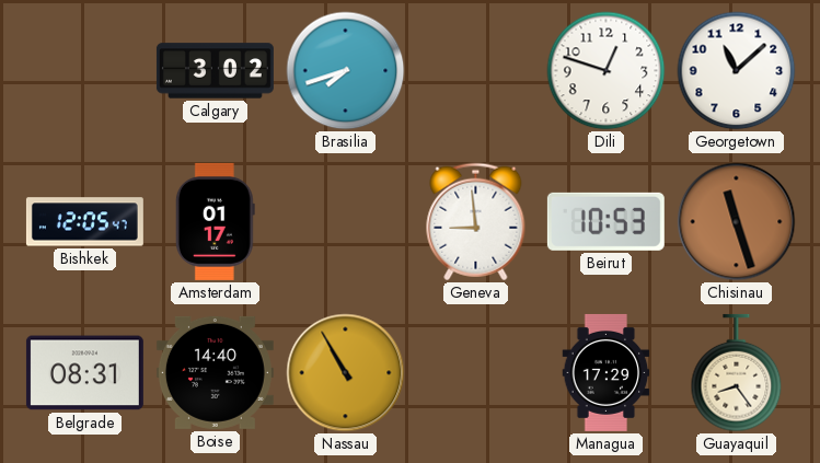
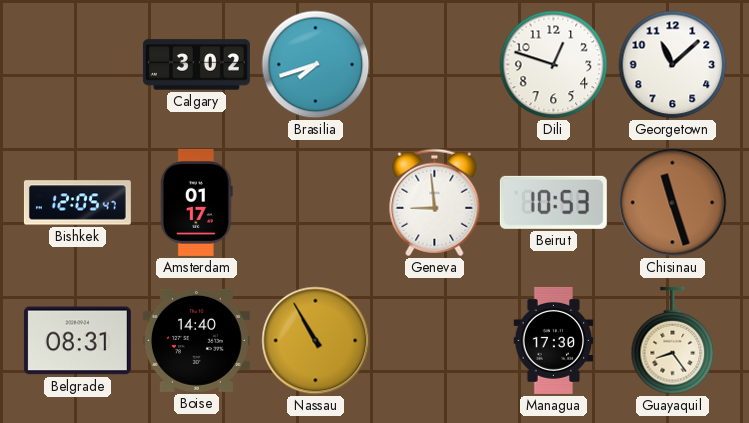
Managua: 17:29 -> 17:30
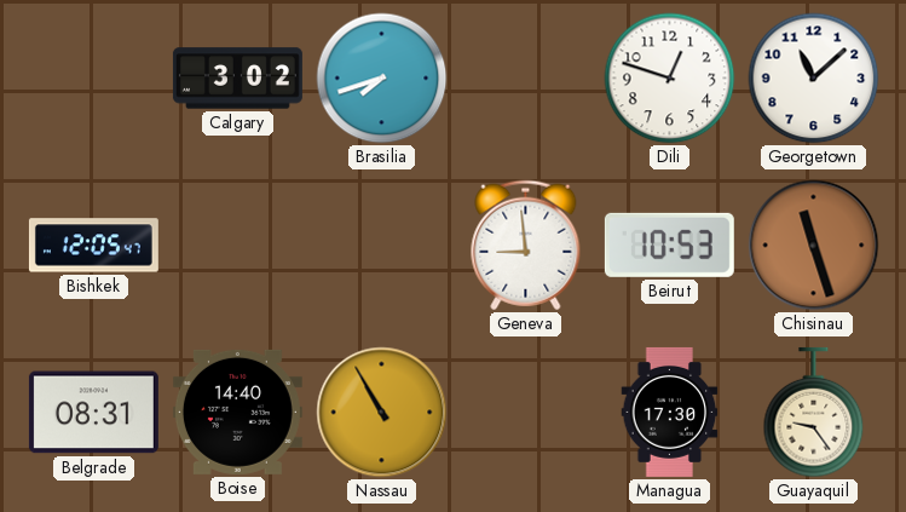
Amsterdam: 01:17 -> none
Guayaquil: 8:24 -> 9:24
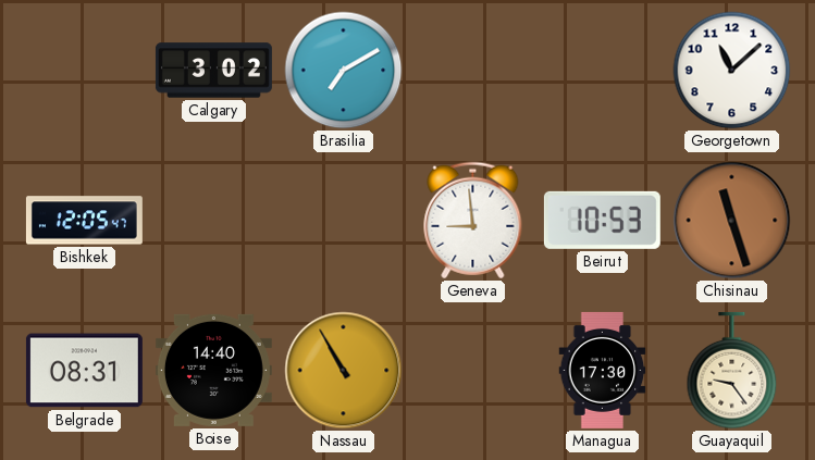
Brasilia: 7:42 -> 7:10
Dili: 12:48 -> none
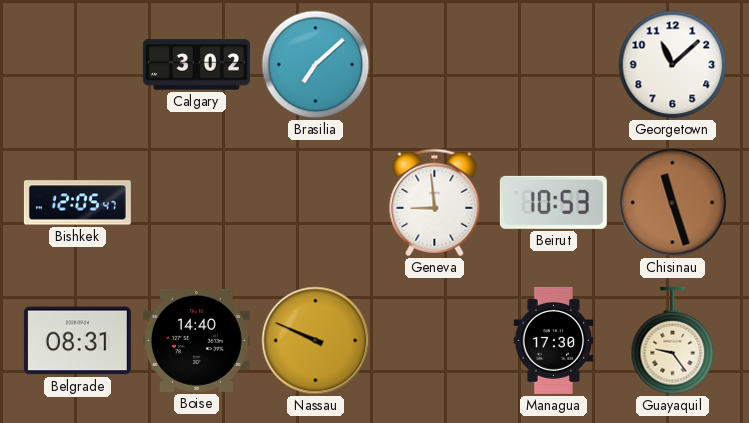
Brasilia: 7:10 -> 7:08
Nassau: 10:55 -> 9:49
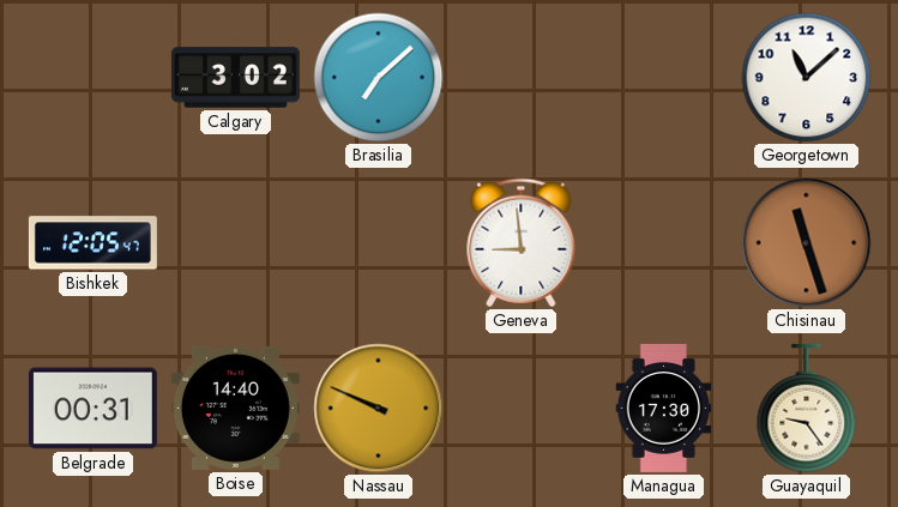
Beirut: 10:53 -> none
Belgrade: 08:31 -> 00:31
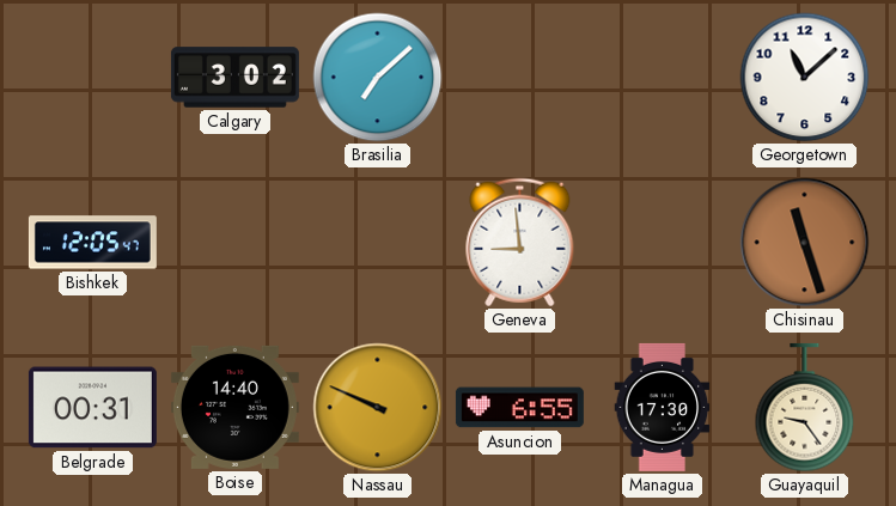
Asuncion: none -> 6:55
